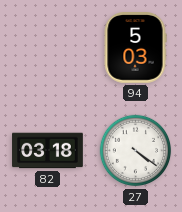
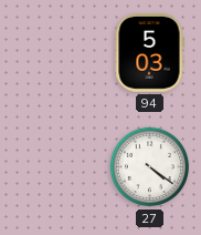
82: 03:18 -> none
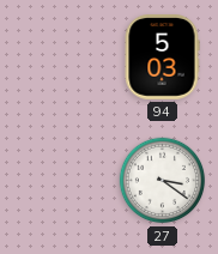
27: 4:21 -> 3:21
